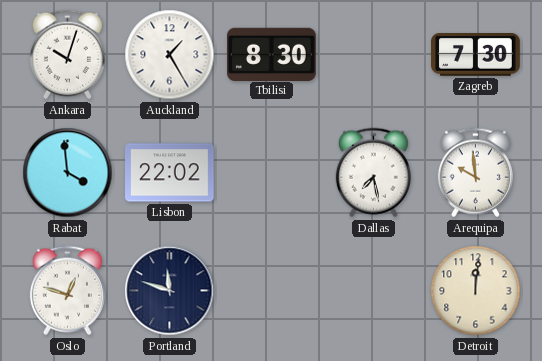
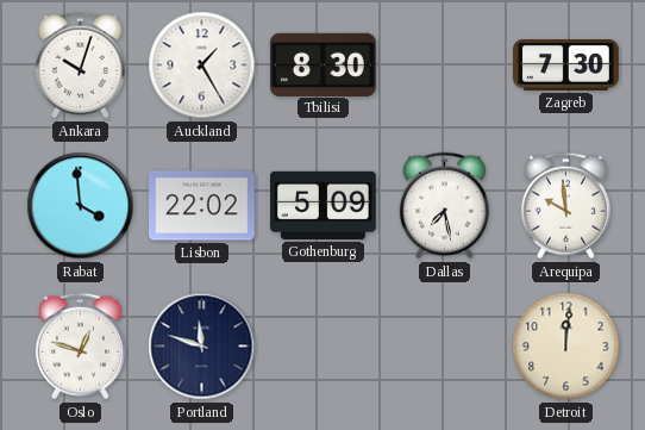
Gothenburg: none -> 5:09
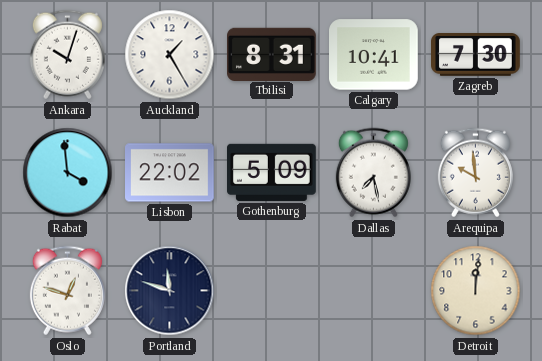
Tbilisi: 8:30 -> 8:31
Calgary: none -> 10:41
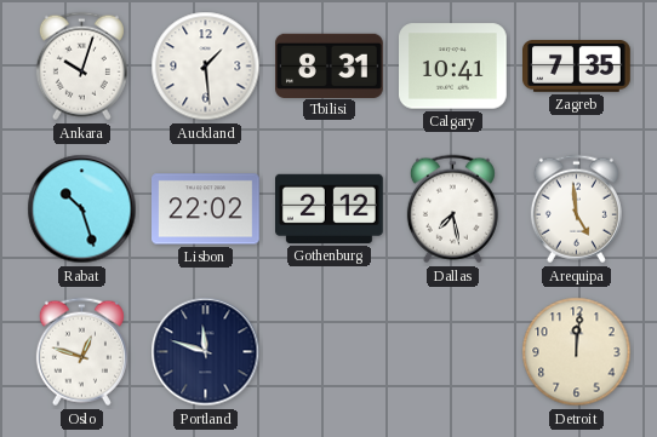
Auckland: 1:25 -> 1:29
Zagreb: 7:30 -> 7:35
Rabat: 3:59 -> 10:27
Gothenburg: 5:09 -> 2:12
Arequipa: 9:59 -> 4:59
